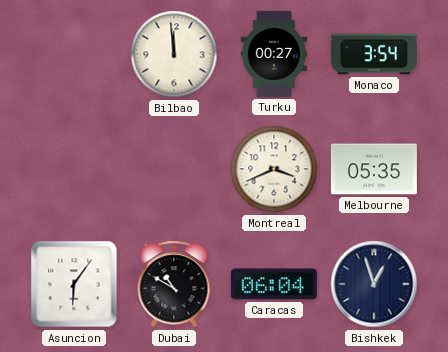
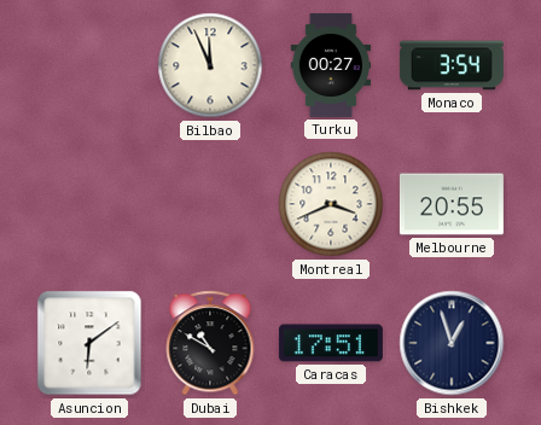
Bilbao: 11:59 -> 11:56
Melbourne: 05:35 -> 20:55
Asuncion: 6:06 -> 6:09
Caracas: 06:04 -> 17:51
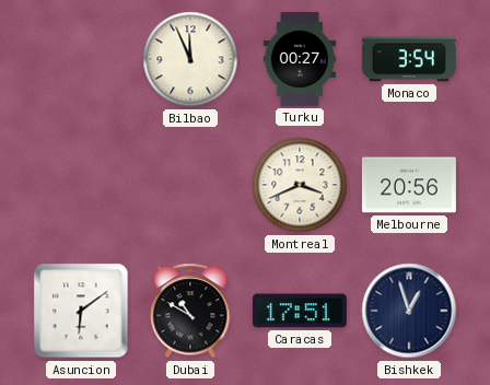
Melbourne: 20:55 -> 20:56
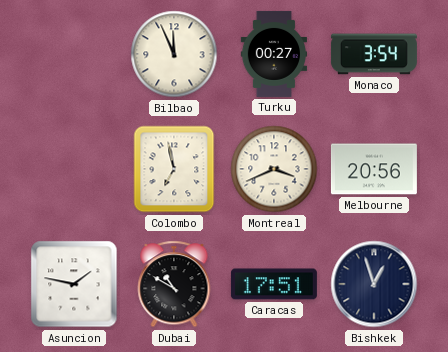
Colombo: none -> 6:58
Asuncion: 6:09 -> 1:47
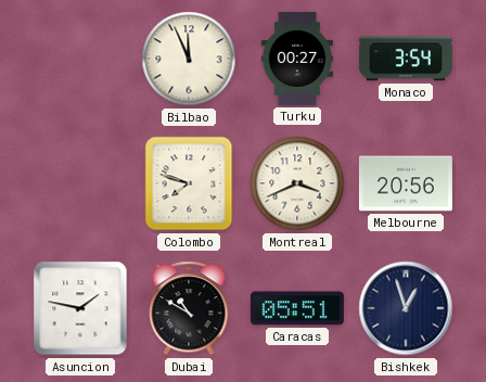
Colombo: 6:58 -> 7:48
Caracas: 17:51 -> 05:51
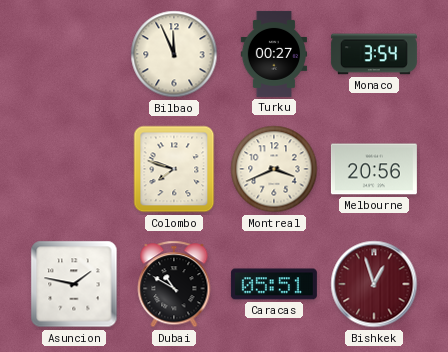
Bishkek dial: navy -> burgundy
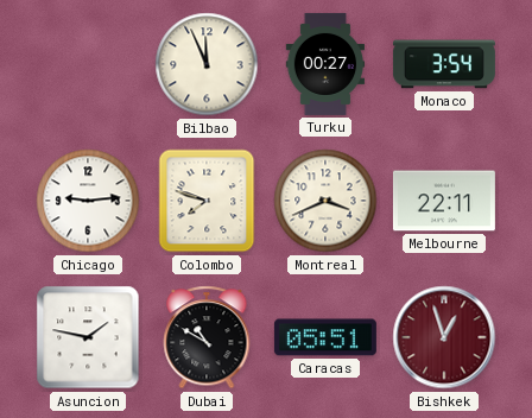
Chicago: none -> 9:14
Melbourne: 20:56 -> 22:11
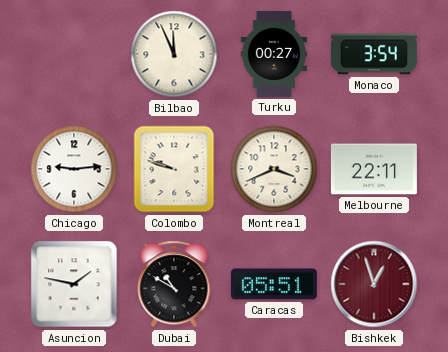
Colombo: 7:48 -> 9:48
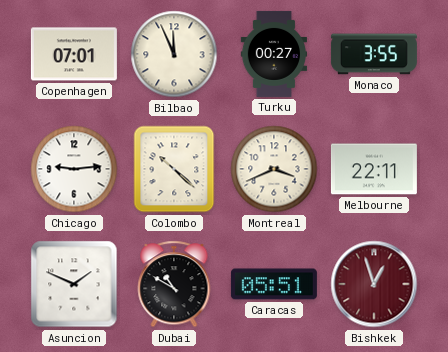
Copenhagen: none -> 07:01
Monaco: 3:54 -> 3:55
Colombo: 9:48 -> 10:22
Asuncion: 1:47 -> 1:49
